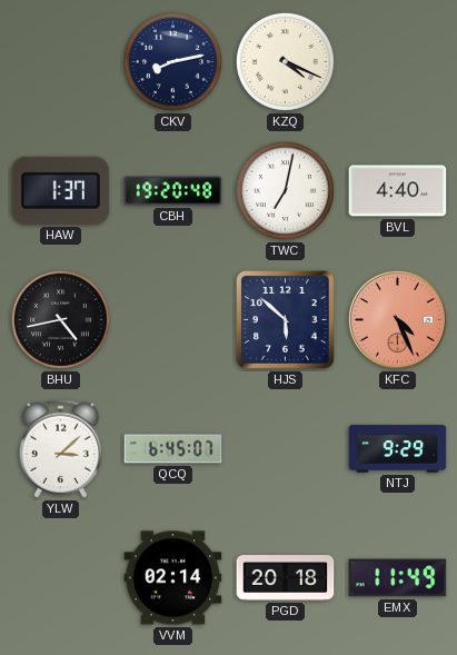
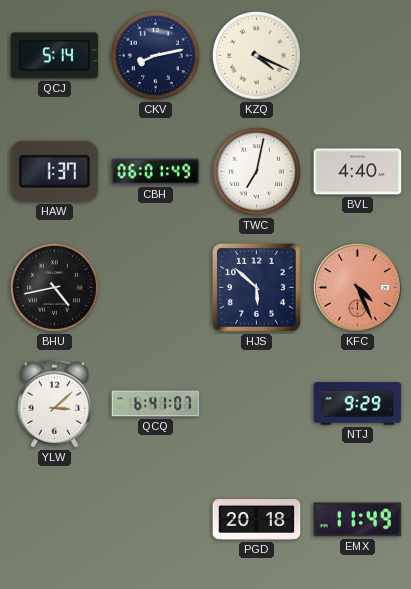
QCJ: none -> 5:14
CBH: 19:20 -> 06:01
QCQ: 6:45 -> 6:41
VVM: 02:14 -> none
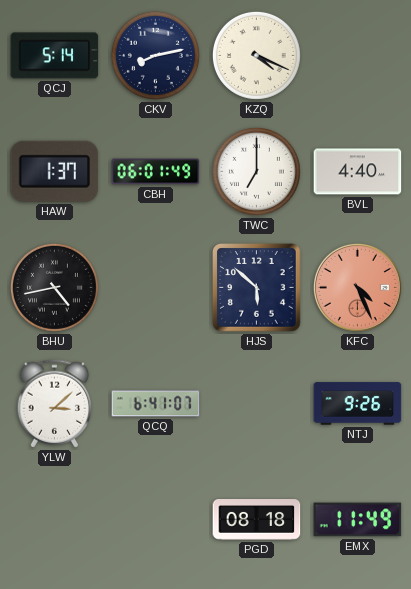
TWC: 7:02 -> 7:00
NTJ: 9:29 -> 9:26
PGD: 20:18 -> 08:18
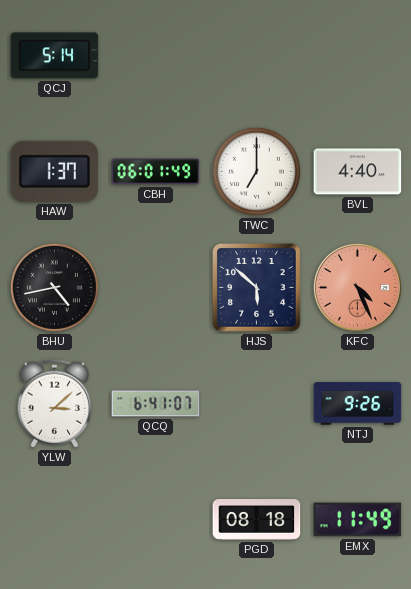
CKV: 8:13 -> none
KZQ: 4:19 -> none
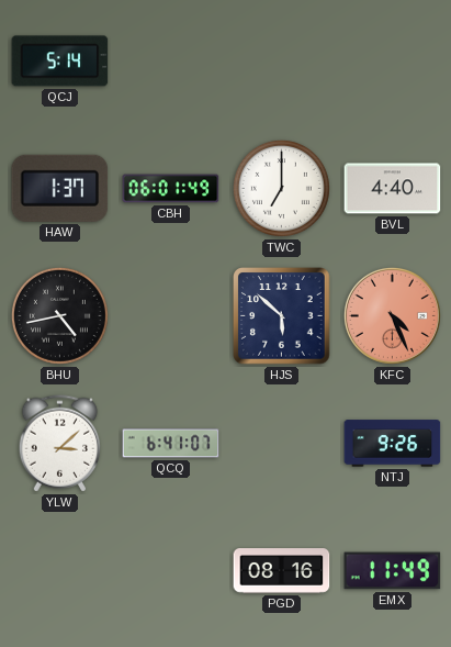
PGD: 08:18 -> 08:16
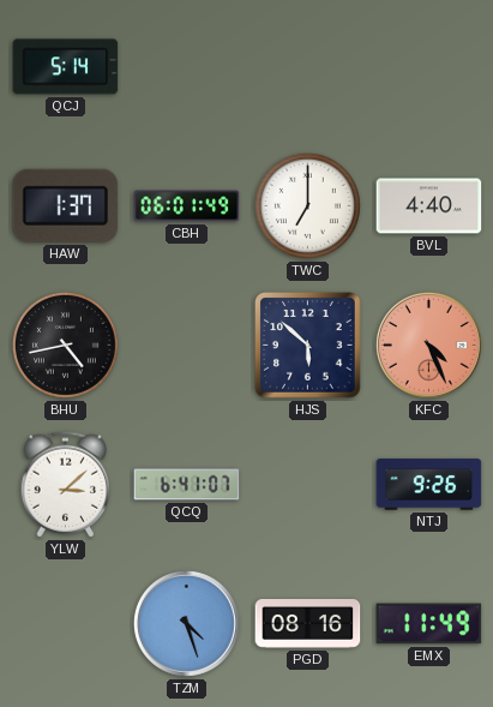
TZM: none -> 4:27
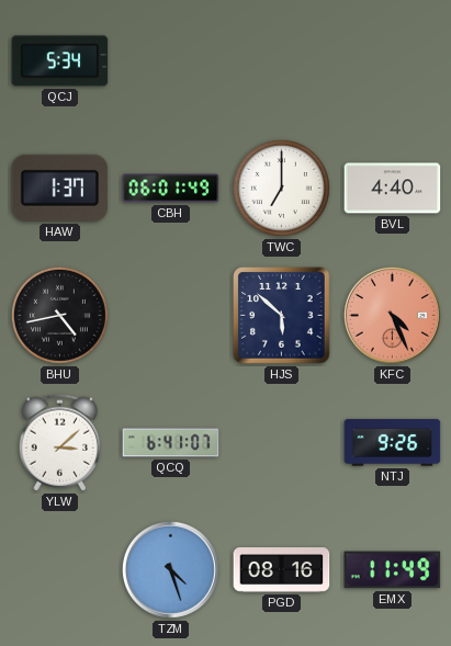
QCJ: 5:14 -> 5:34
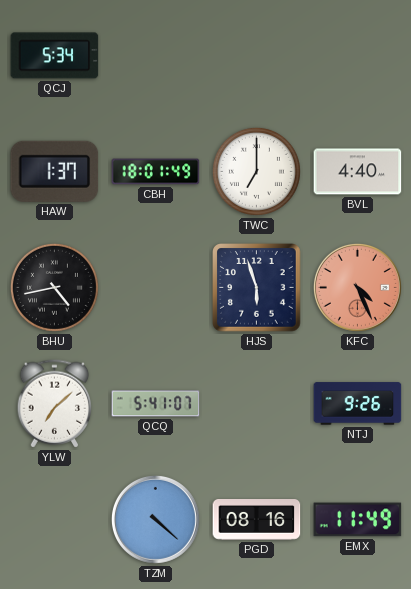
CBH: 06:01 -> 18:01
HJS: 5:52 -> 5:57
YLW: 3:08 -> 7:08
QCQ: 6:41 -> 5:41
TZM: 4:27 -> 4:22
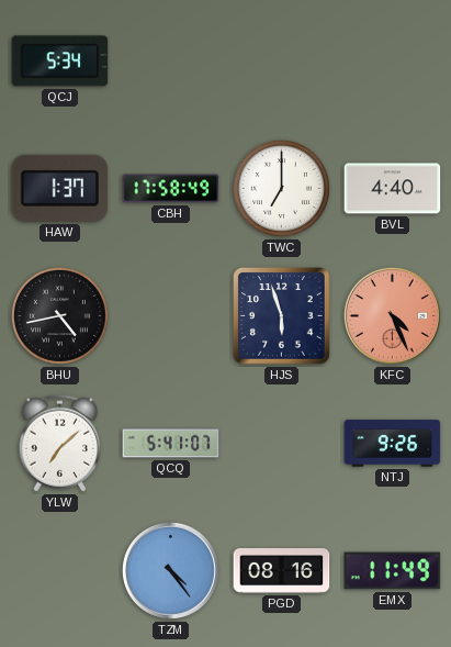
CBH: 18:01 -> 17:58
TZM: 4:22 -> 4:24
